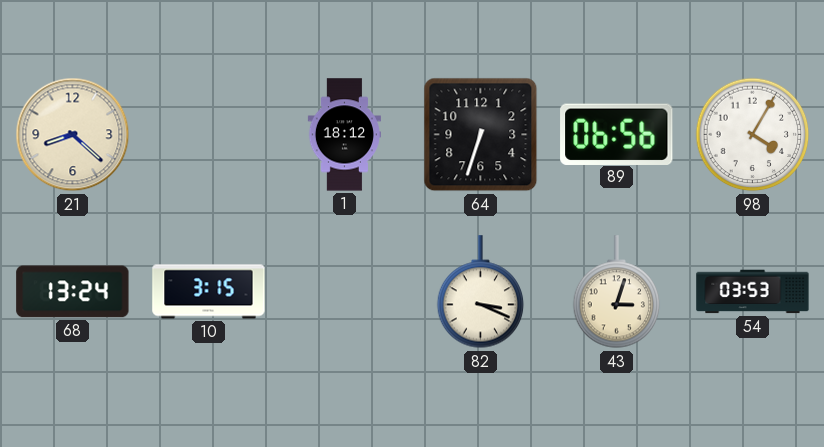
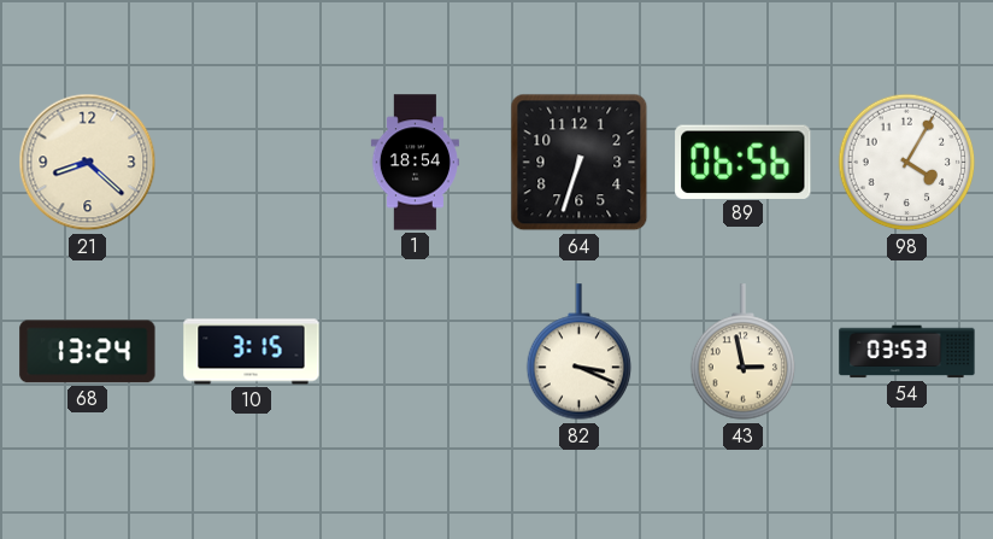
1: 18:12 -> 18:54
43: 3:03 -> 2:58
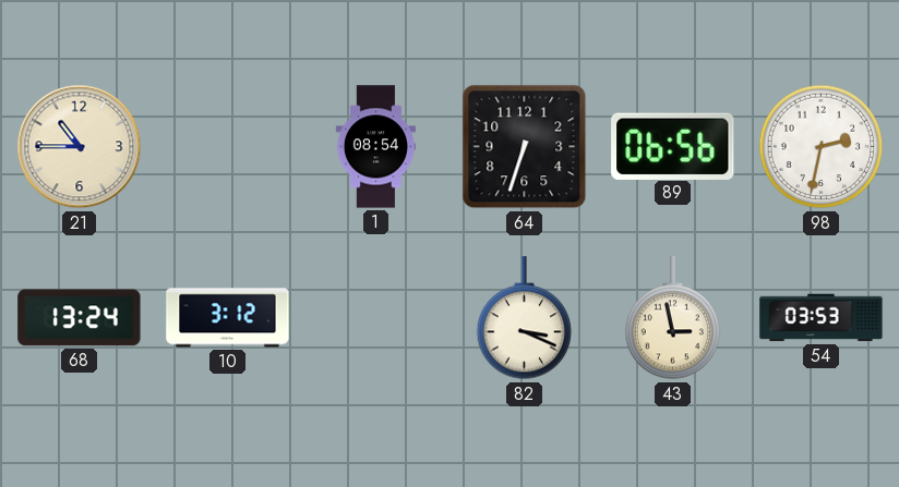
21: 8:22 -> 10:45
1: 18:54 -> 08:54
98: 4:05 -> 2:32
10: 3:15 -> 3:12
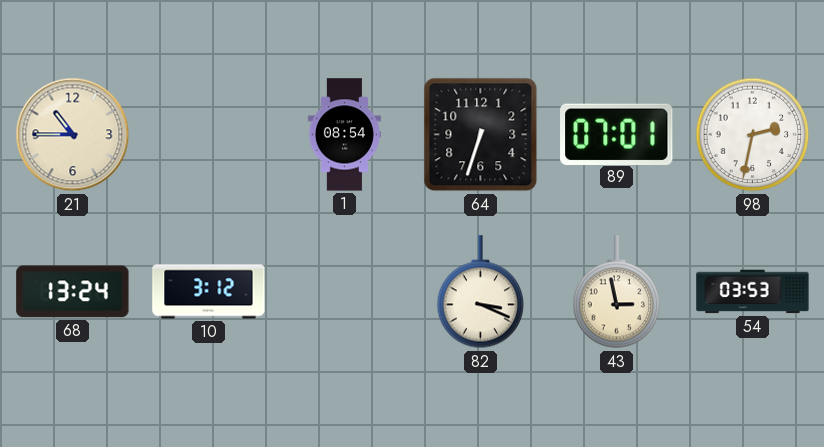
89: 06:56 -> 07:01
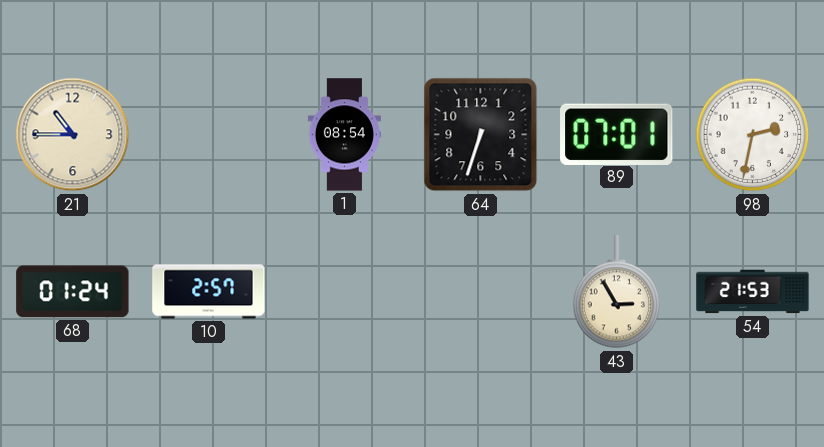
68: 13:24 -> 01:24
10: 3:12 -> 2:57
82: 3:19 -> none
43: 2:58 -> 2:55
54: 03:53 -> 21:53
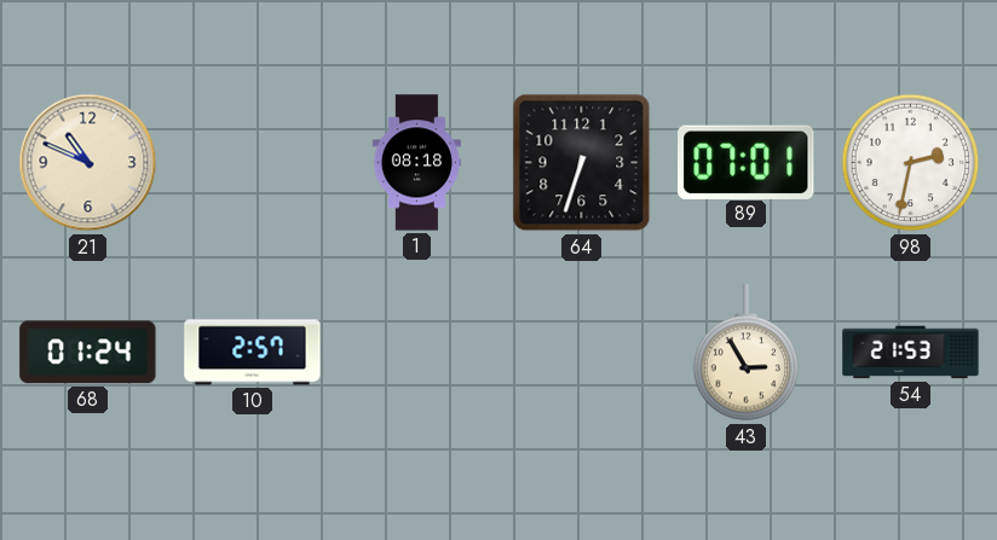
21: 10:45 -> 10:49
1: 08:54 -> 08:18
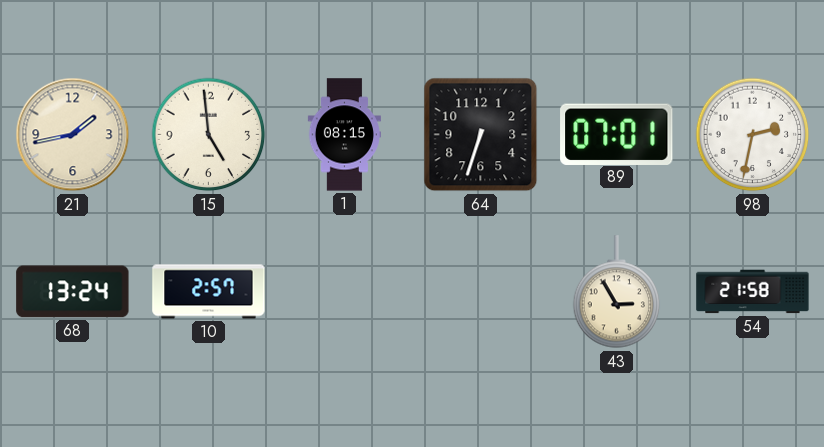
21: 10:49 -> 1:43
15: none -> 4:59
1: 08:18 -> 08:15
68: 01:24 -> 13:24
54: 21:53 -> 21:58
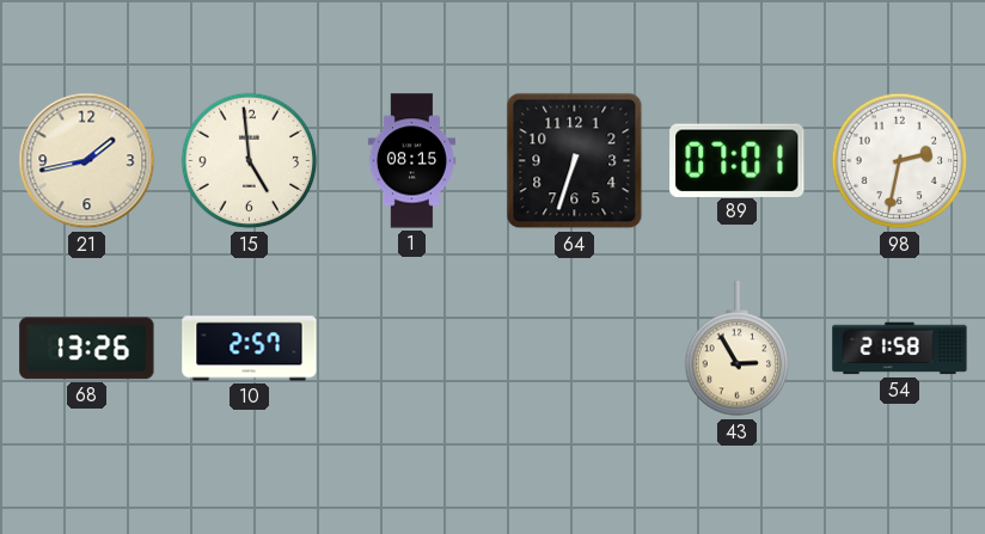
68: 13:24 -> 13:26
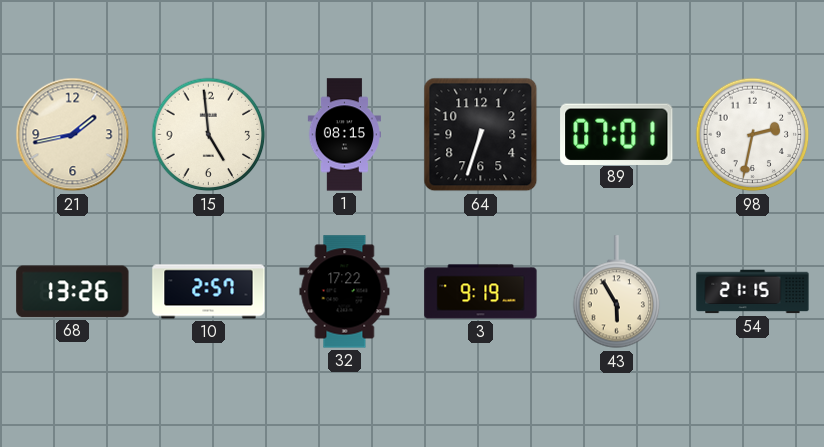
32: none -> 17:22
3: none -> 9:19
43: 2:55 -> 5:55
54: 21:58 -> 21:15
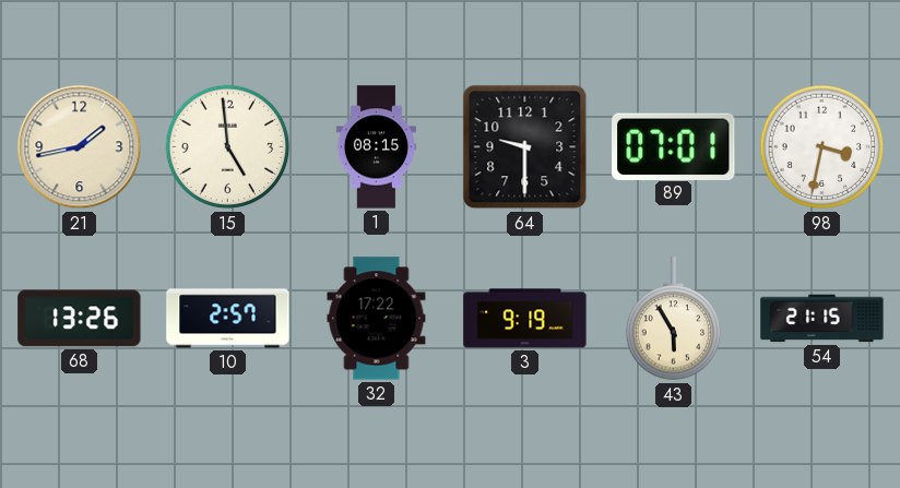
64: 6:33 -> 9:30
98: 2:32 -> 3:32
